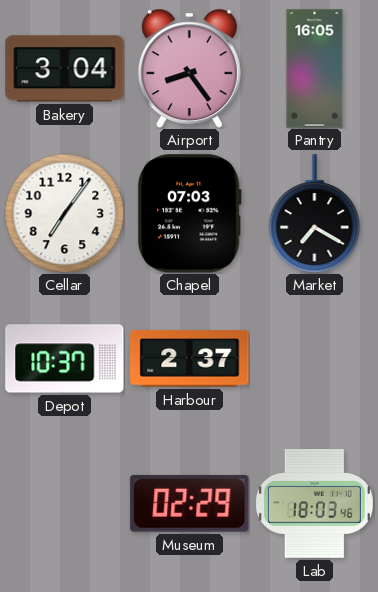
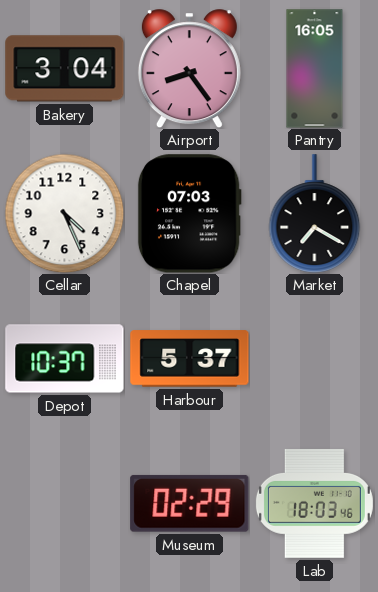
Cellar: 7:06 -> 4:26
Harbour: 2:37 -> 5:37
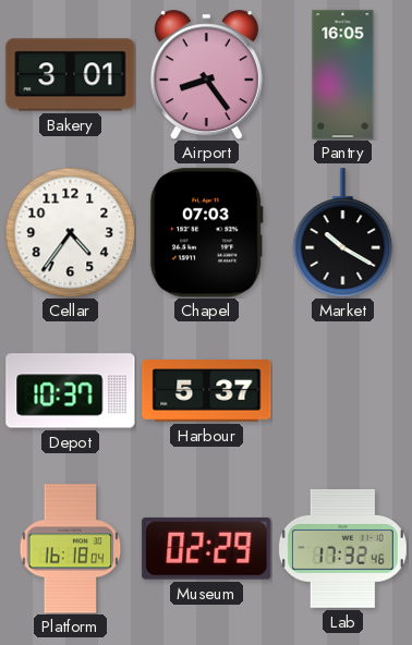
Bakery: 3:04 -> 3:01
Cellar: 4:26 -> 4:36
Market: 7:20 -> 10:20
Platform: none -> 16:18
Lab: 18:03 -> 17:32
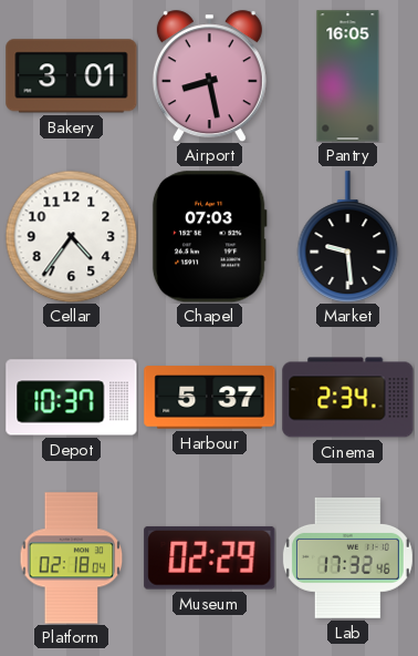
Airport: 8:24 -> 8:28
Market: 10:20 -> 9:29
Cinema: none -> 2:34
Platform: 16:18 -> 02:18
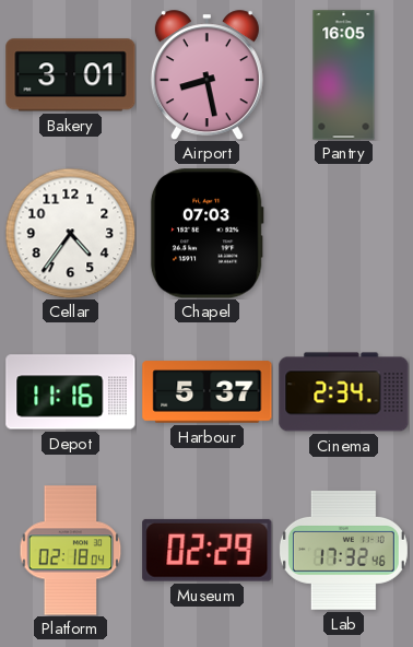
Market: 9:29 -> none
Depot: 10:37 -> 11:16
